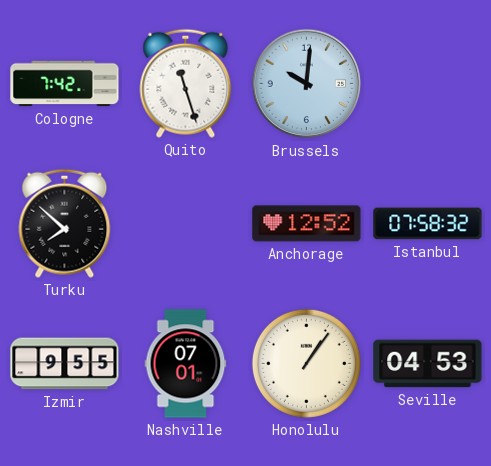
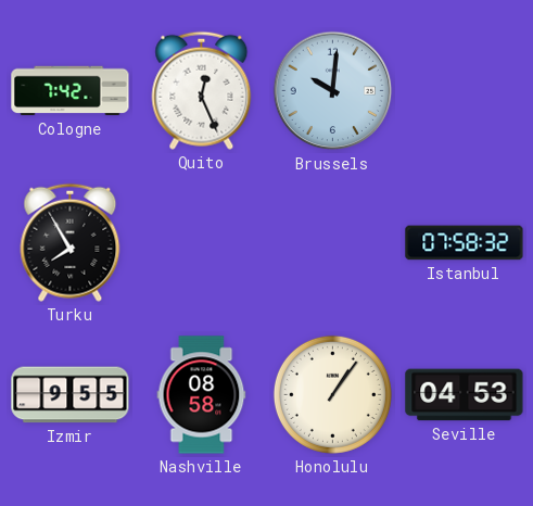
Quito: 11:27 -> 12:26
Turku: 7:52 -> 7:55
Anchorage: 12:52 -> none
Nashville: 07:01 -> 08:58
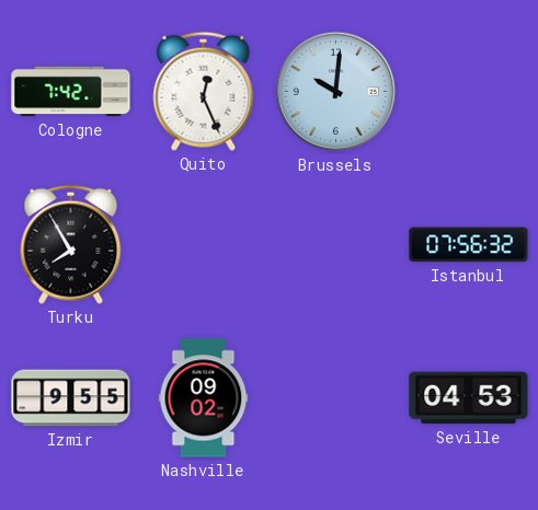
Istanbul: 07:58 -> 07:56
Nashville: 08:58 -> 09:02
Honolulu: 1:06 -> none
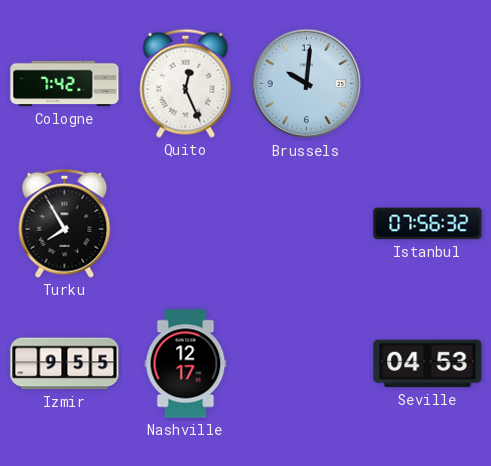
Nashville: 09:02 -> 12:17
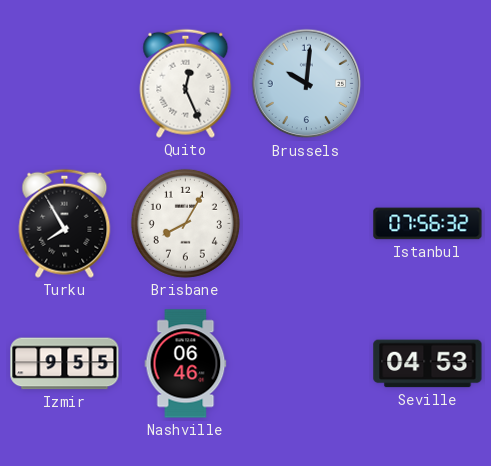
Cologne: 7:42 -> none
Brisbane: none -> 8:05
Nashville: 12:17 -> 06:46
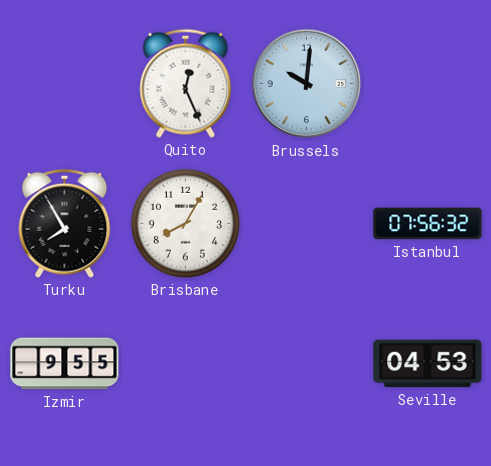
Nashville: 06:46 -> none
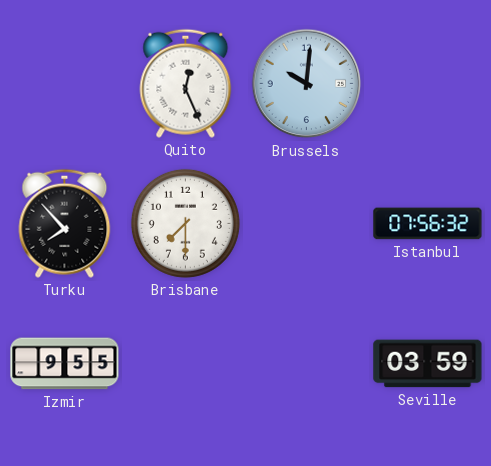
Turku: 7:55 -> 7:53
Brisbane: 8:05 -> 7:30
Seville: 04:53 -> 03:59
